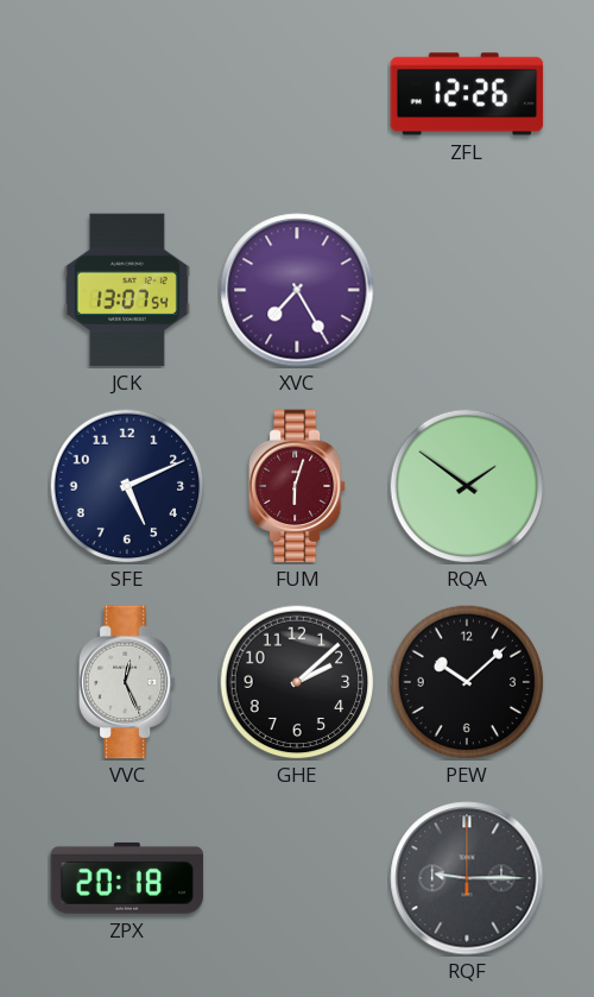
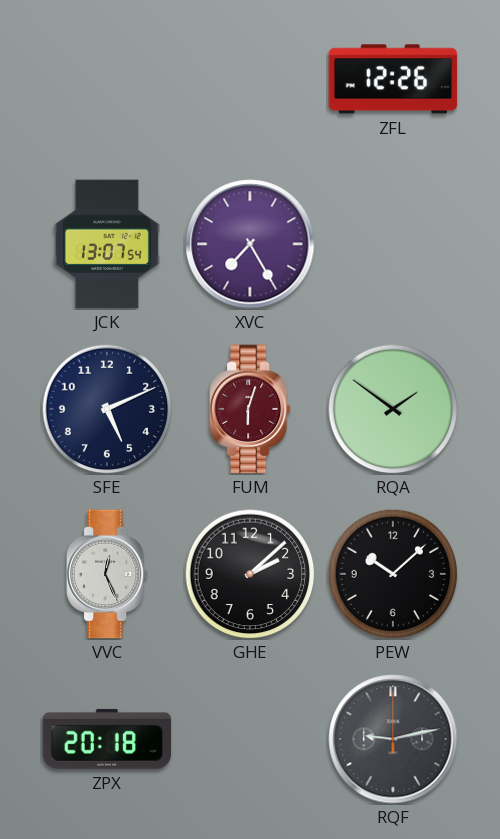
RQF: 9:15 -> 9:13
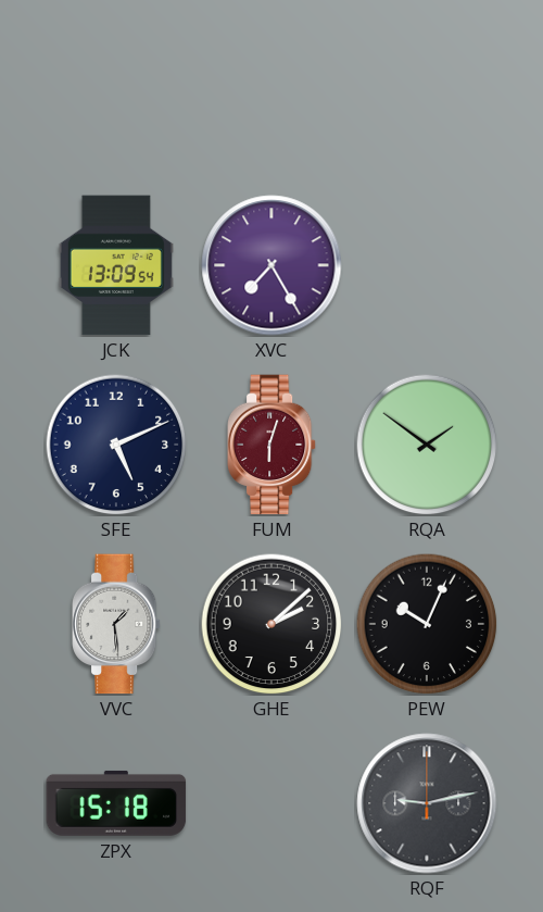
ZFL: 12:26 -> none
JCK: 13:07 -> 13:09
VVC: 12:26 -> 1:29
PEW: 10:08 -> 10:04
ZPX: 20:18 -> 15:18
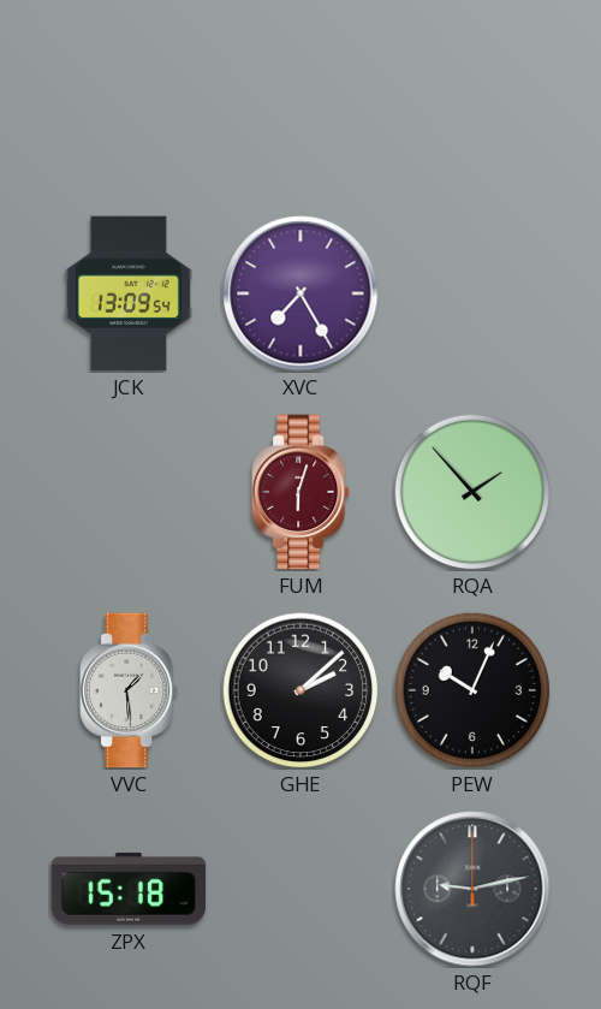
SFE: 5:11 -> none
RQA: 1:51 -> 1:53
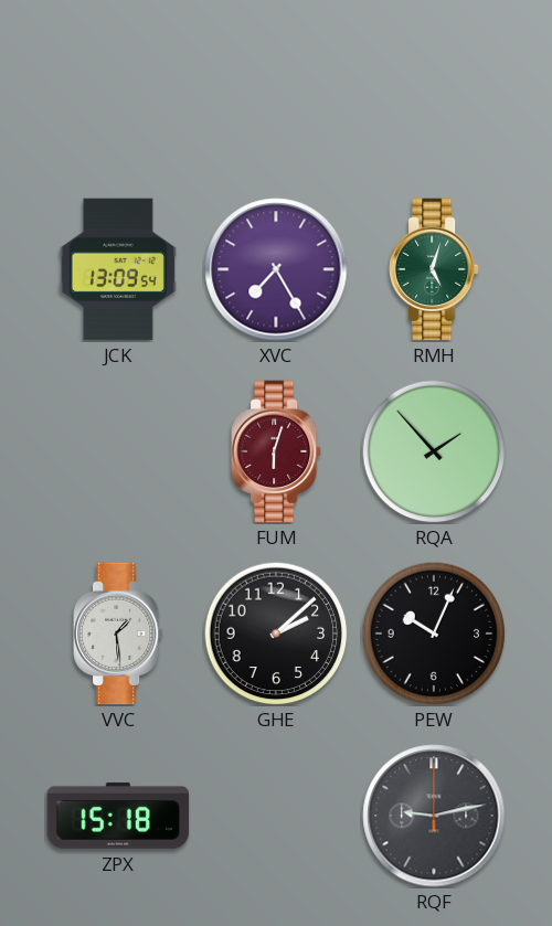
RMH: none -> 5:03
